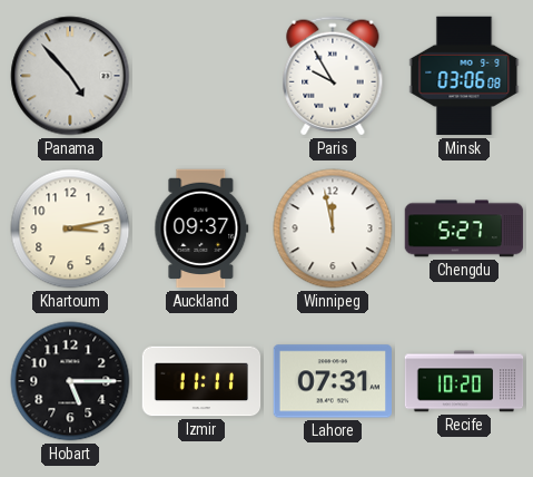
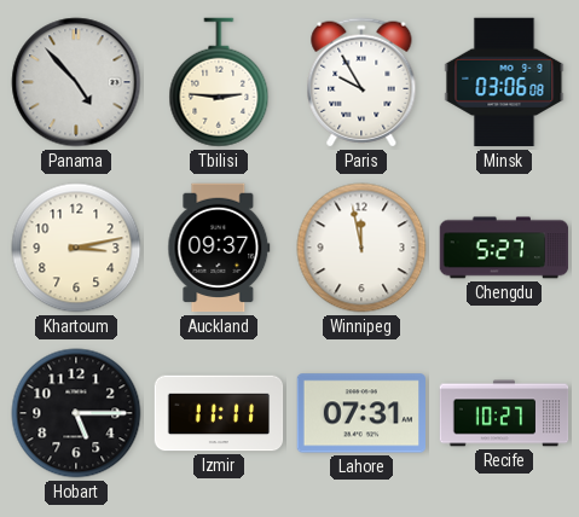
Tbilisi: none -> 2:46
Recife: 10:20 -> 10:27
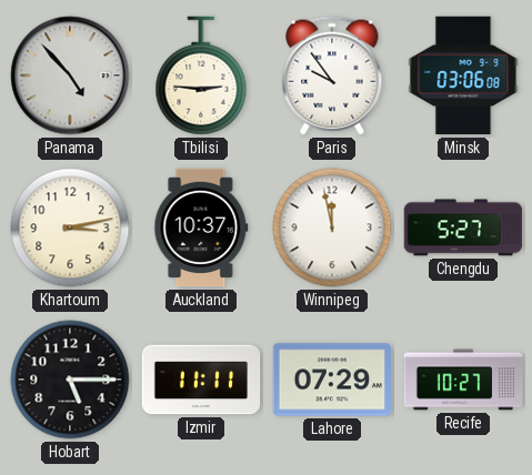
Paris: 9:55 -> 9:54
Auckland: 09:37 -> 10:37
Lahore: 07:31 -> 07:29
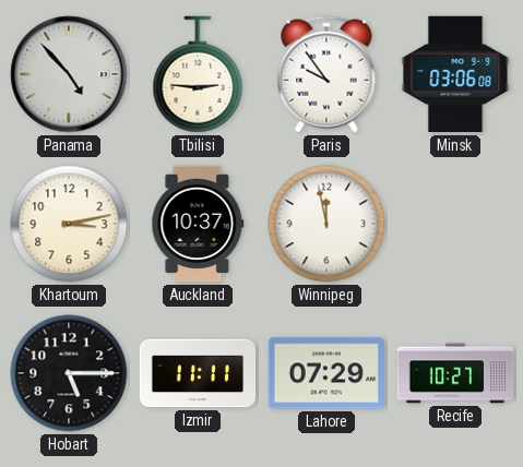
Chengdu: 5:27 -> none
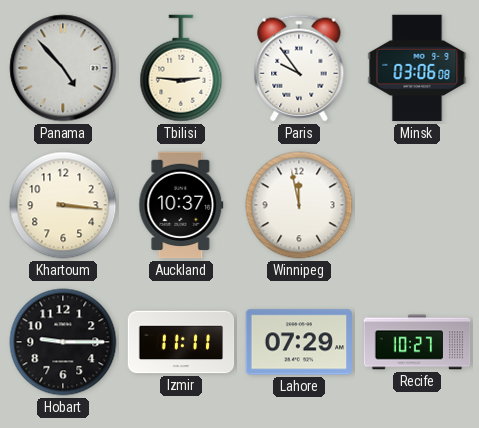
Khartoum: 3:13 -> 3:16
Hobart: 5:15 -> 9:15
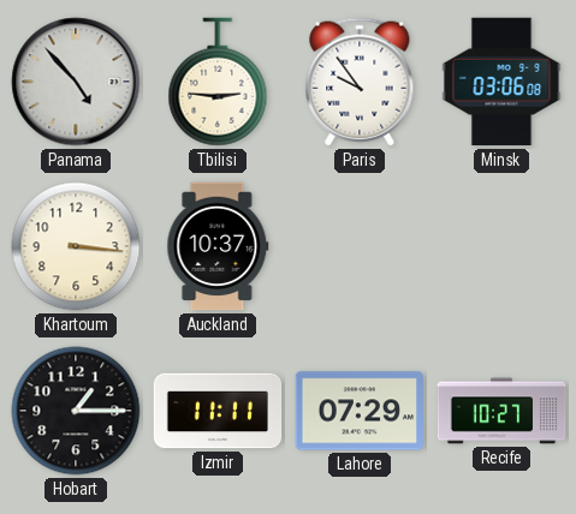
Winnipeg: 11:58 -> none
Hobart: 9:15 -> 1:15
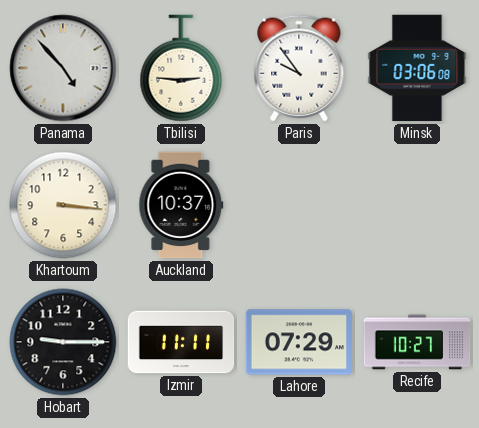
Hobart: 1:15 -> 9:15
